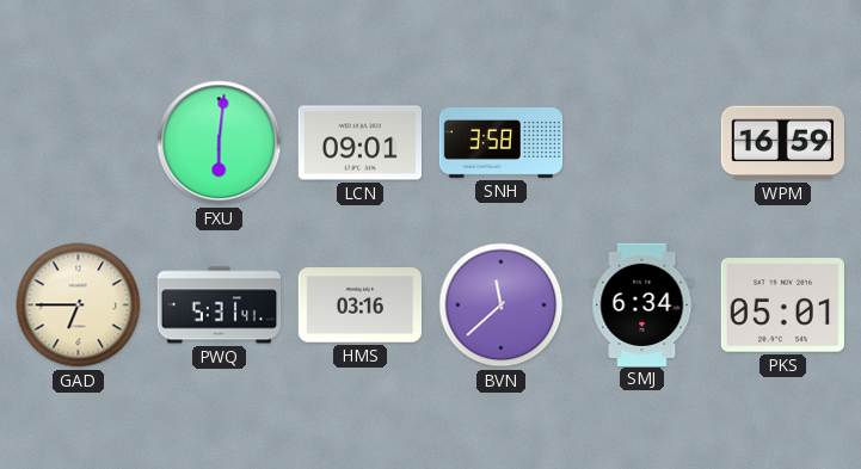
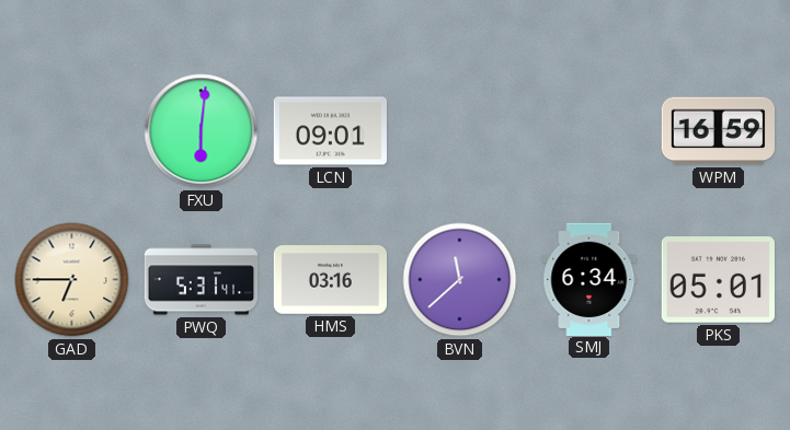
SNH: 3:58 -> none
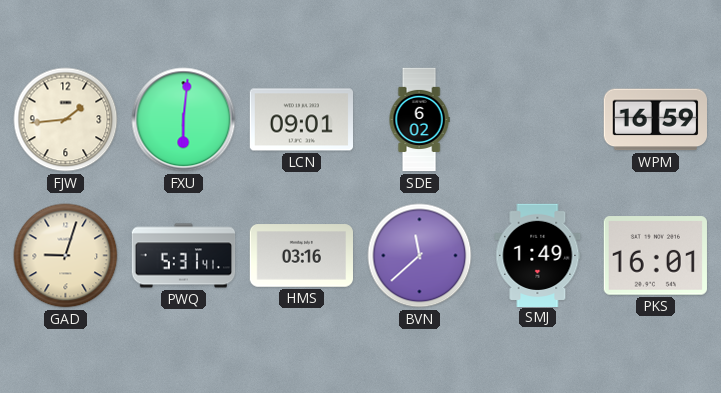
FJW: none -> 1:44
SDE: none -> 6:02
GAD: 6:45 -> 9:03
SMJ: 6:34 -> 1:49
PKS: 05:01 -> 16:01
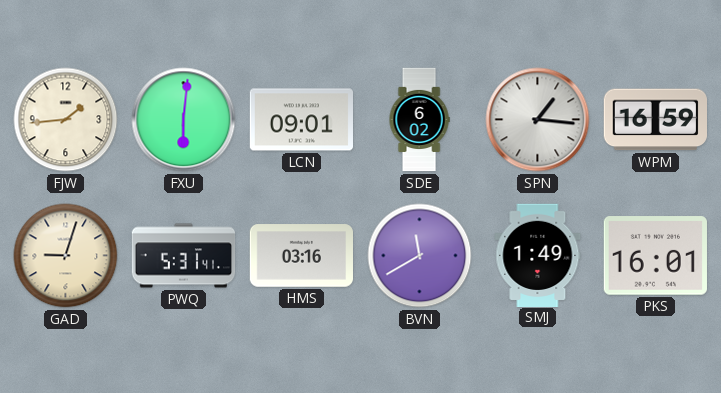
SPN: none -> 1:16
BVN: 11:38 -> 11:40
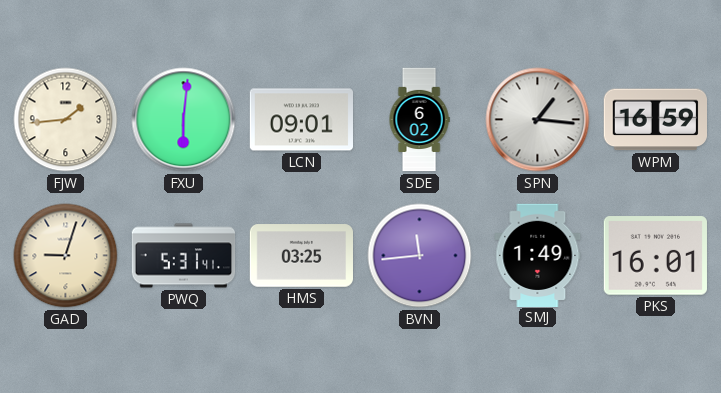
HMS: 03:16 -> 03:25
BVN: 11:40 -> 11:44
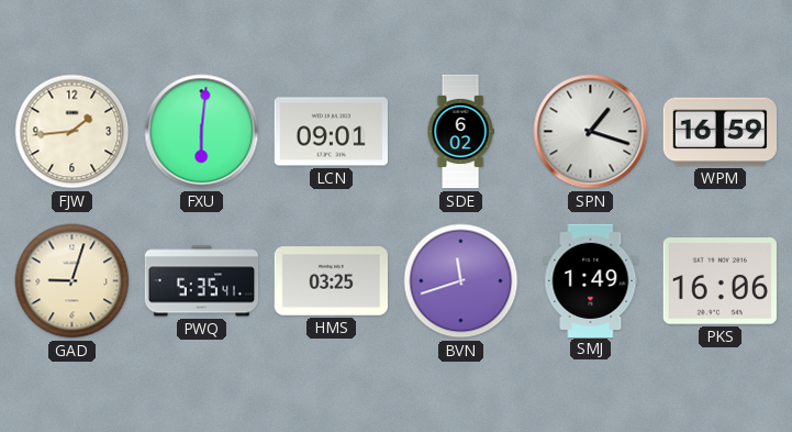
SPN: 1:16 -> 1:18
PWQ: 5:31 -> 5:35
BVN: 11:44 -> 11:42
PKS: 16:01 -> 16:06
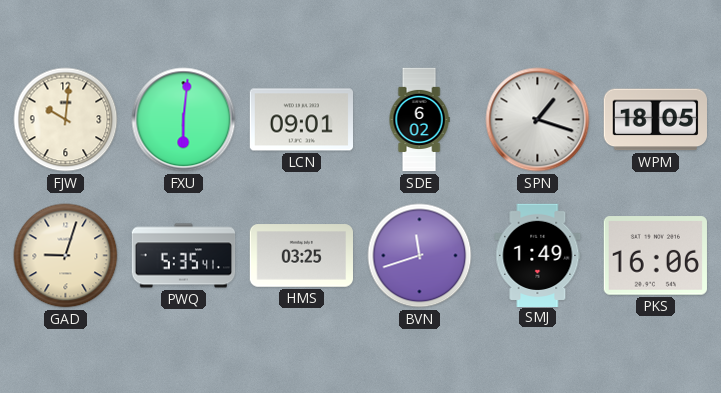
FJW: 1:44 -> 10:01
WPM: 16:59 -> 18:05
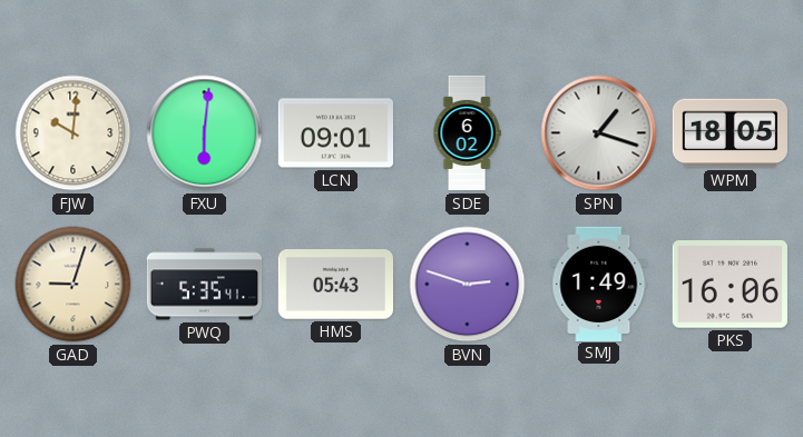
HMS: 03:25 -> 05:43
BVN: 11:42 -> 2:48
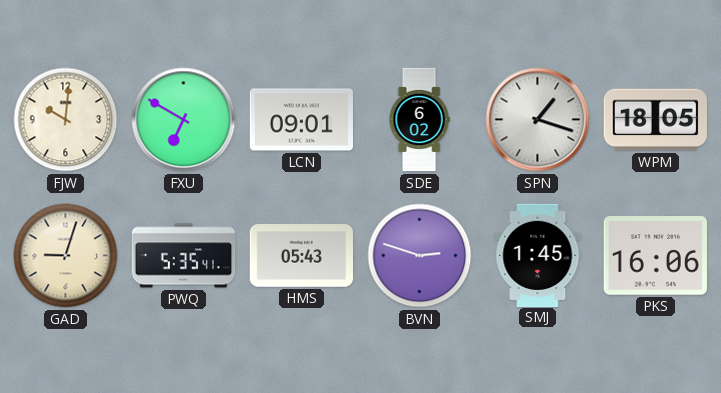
FXU: 6:01 -> 6:50
SMJ: 1:49 -> 1:45
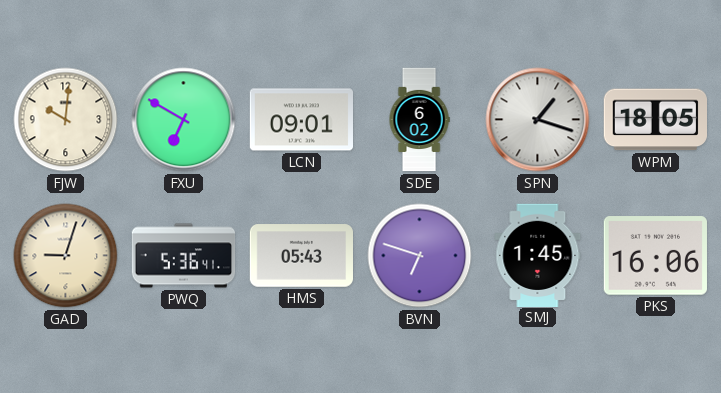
PWQ: 5:35 -> 5:36
BVN: 2:48 -> 6:48
